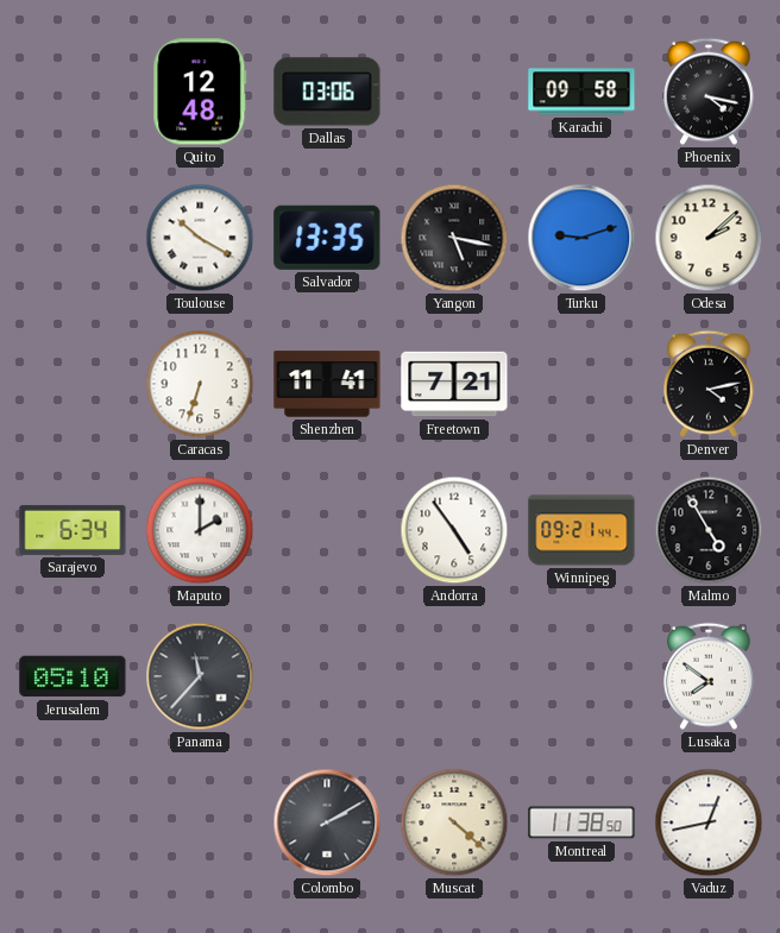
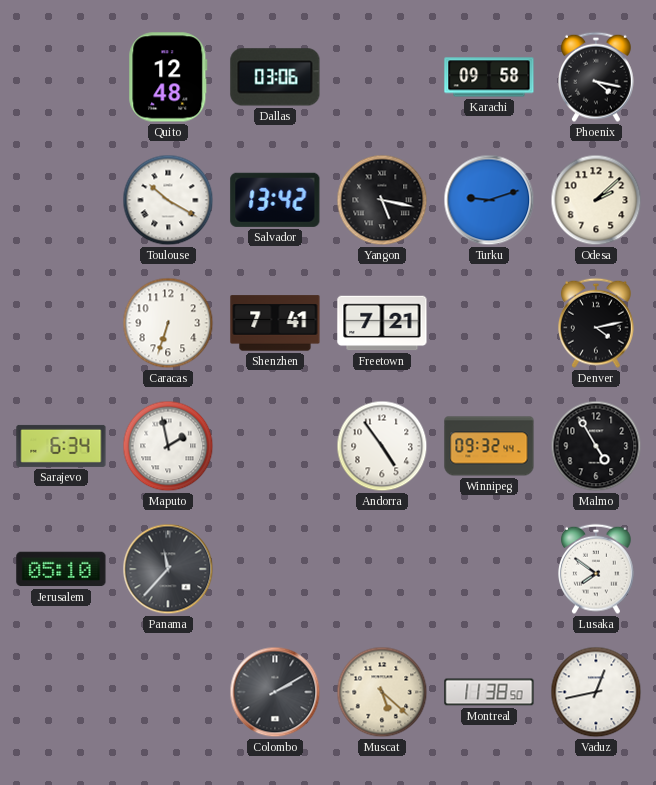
Salvador: 13:35 -> 13:42
Shenzhen: 11:41 -> 7:41
Maputo: 2:00 -> 1:58
Winnipeg: 09:21 -> 09:32
Muscat: 4:22 -> 5:22
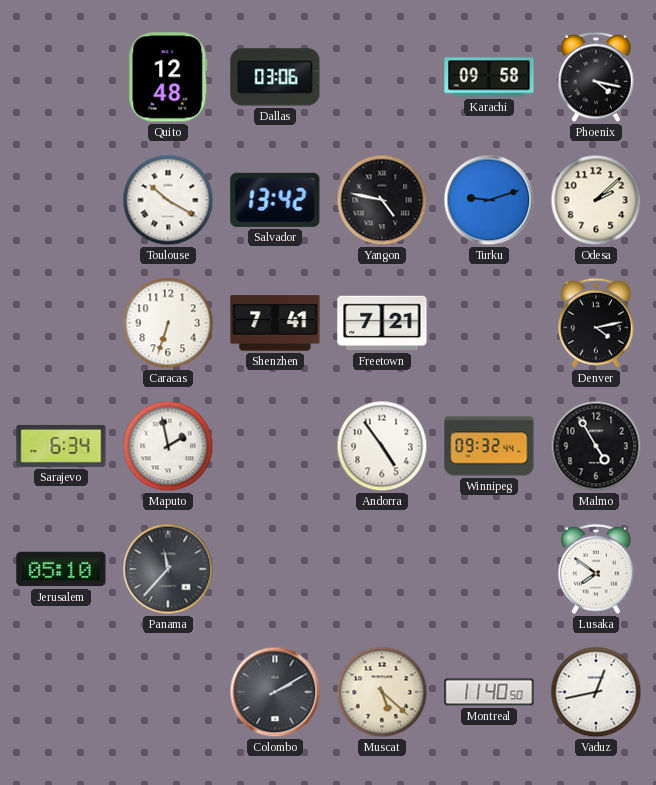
Yangon: 5:17 -> 4:47
Montreal: 11:38 -> 11:40
